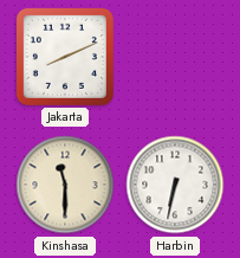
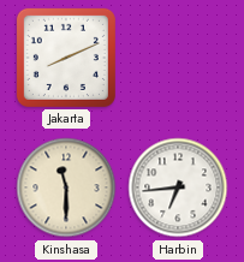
Harbin: 6:32 -> 6:44
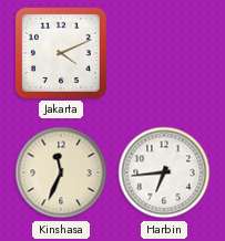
Jakarta: 8:11 -> 4:11
Kinshasa: 11:30 -> 11:34
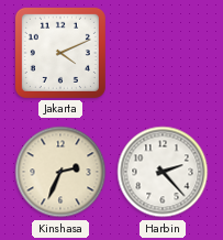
Kinshasa: 11:34 -> 2:34
Harbin: 6:44 -> 2:23
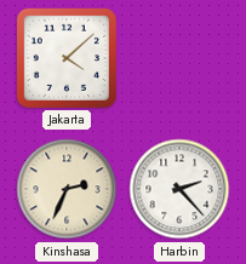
Jakarta: 4:11 -> 4:08
